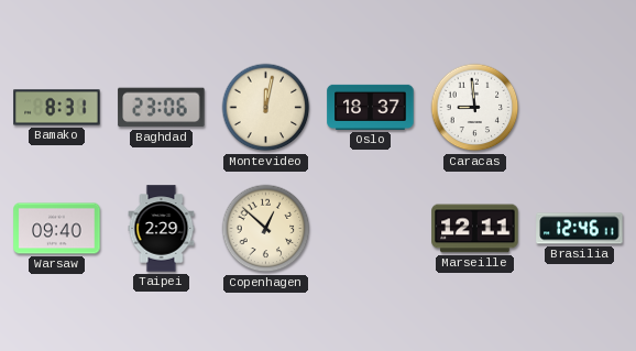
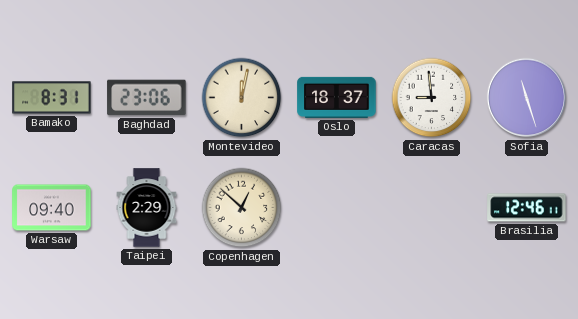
Sofia: none -> 11:27
Marseille: 12:11 -> none
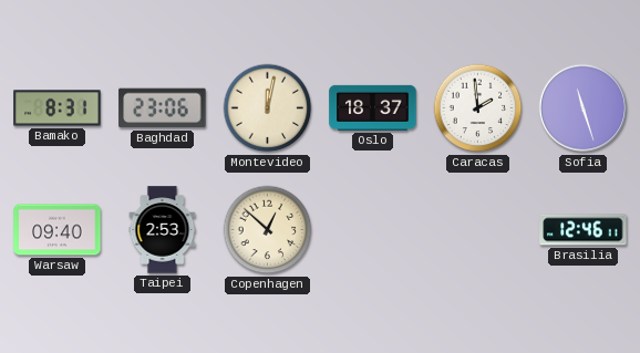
Caracas: 8:59 -> 1:59
Taipei: 2:29 -> 2:53
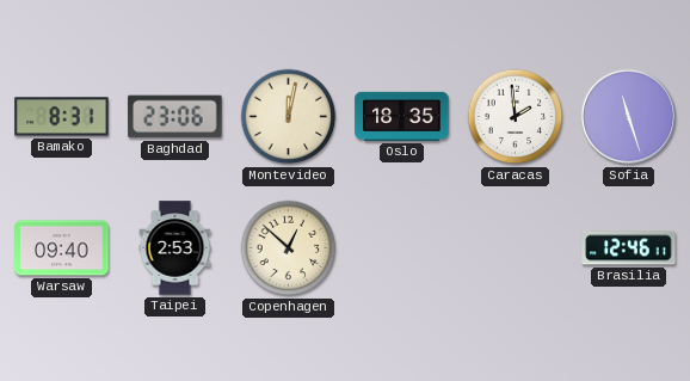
Oslo: 18:37 -> 18:35
